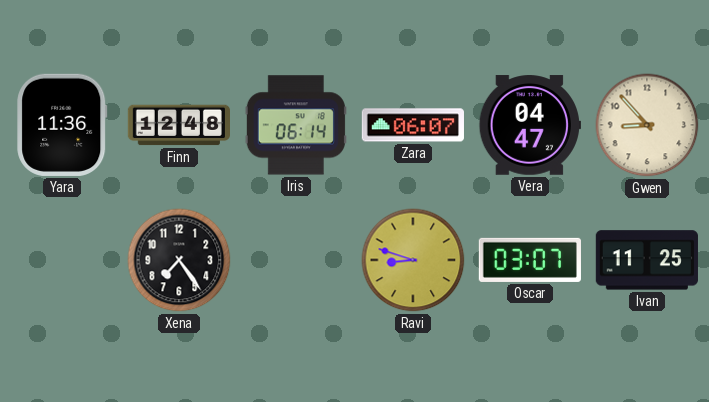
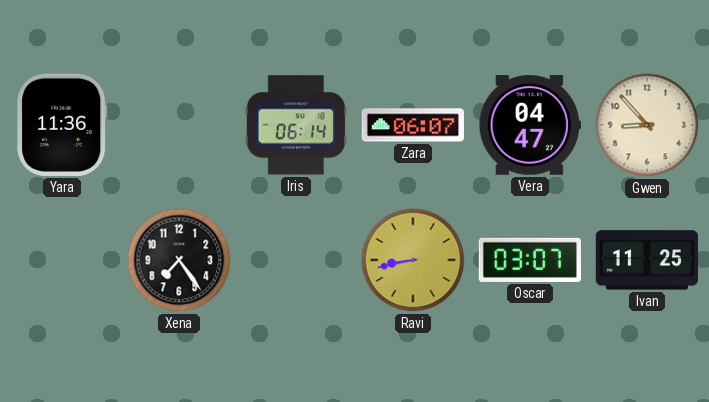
Finn: 12:48 -> none
Ravi: 8:48 -> 8:43
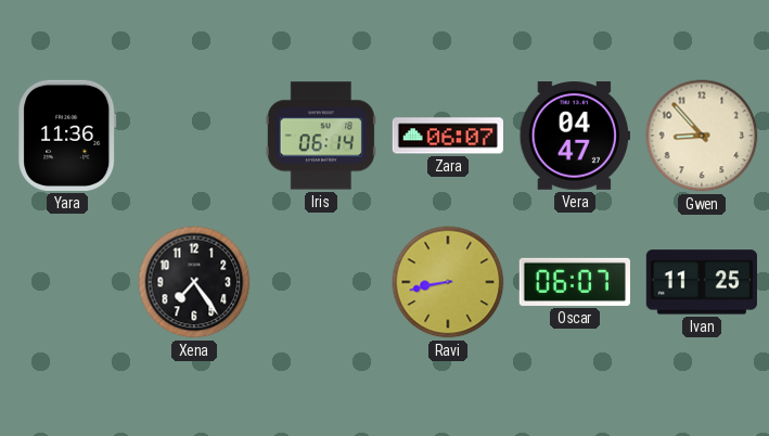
Oscar: 03:07 -> 06:07
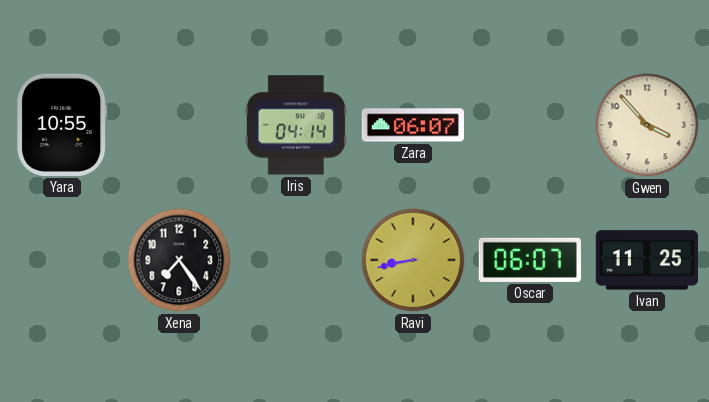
Yara: 11:36 -> 10:55
Iris: 06:14 -> 04:14
Vera: 04:47 -> none
Gwen: 8:53 -> 3:53
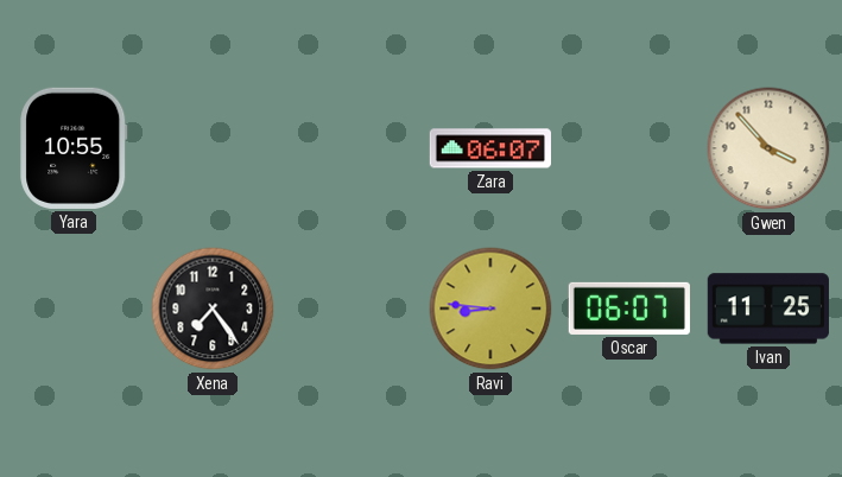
Iris: 04:14 -> none
Ravi: 8:43 -> 8:46
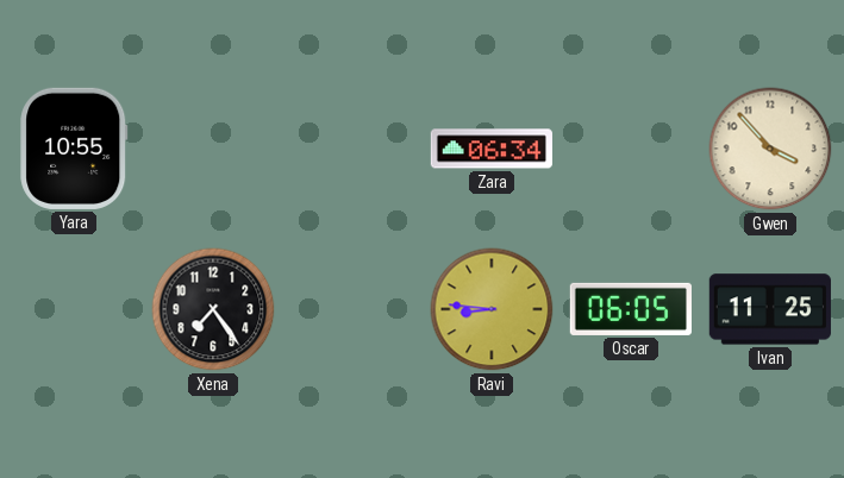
Zara: 06:07 -> 06:34
Oscar: 06:07 -> 06:05
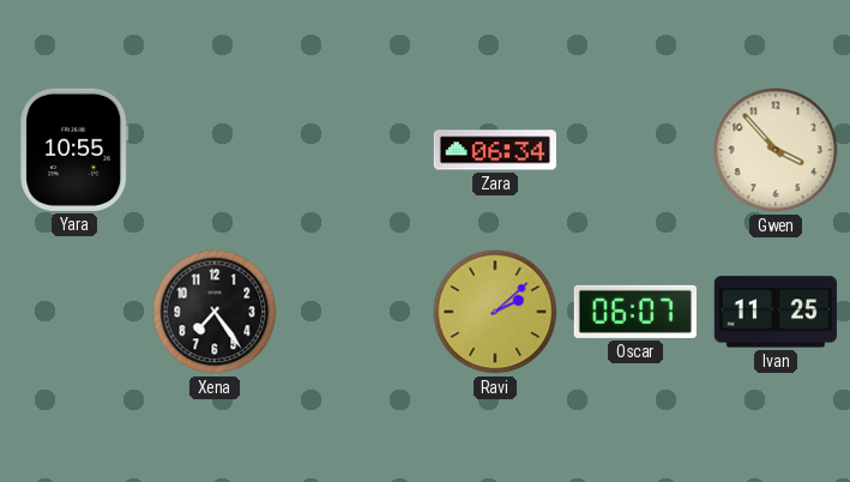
Ravi: 8:46 -> 2:08
Oscar: 06:05 -> 06:07
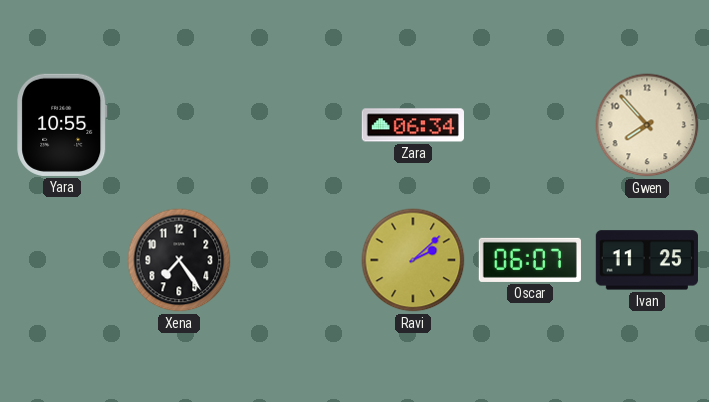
Gwen: 3:53 -> 7:53
